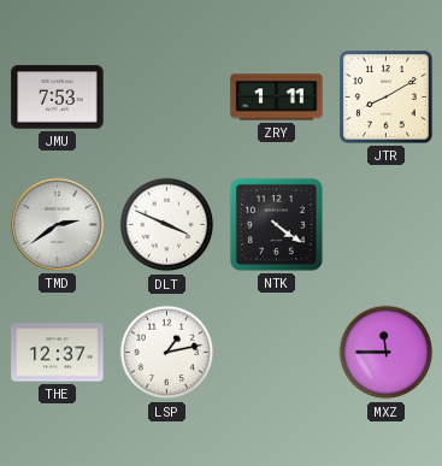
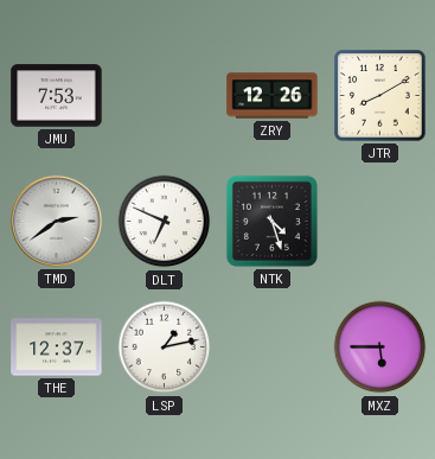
ZRY: 1:11 -> 12:26
DLT: 3:49 -> 6:49
NTK: 4:21 -> 4:27
MXZ: 11:45 -> 5:45
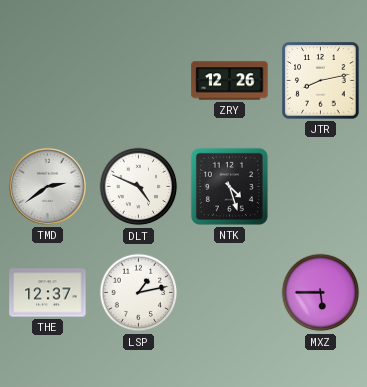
JMU: 7:53 -> none
JTR: 8:10 -> 8:13
DLT: 6:49 -> 4:49
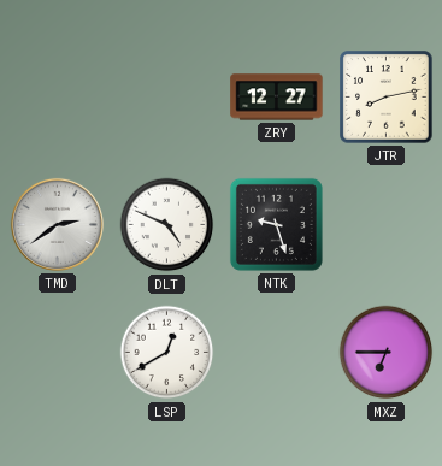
ZRY: 12:26 -> 12:27
NTK: 4:27 -> 9:27
THE: 12:37 -> none
LSP: 1:13 -> 12:40
MXZ: 5:45 -> 6:45
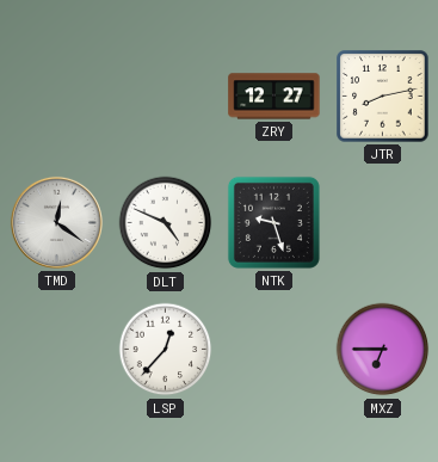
TMD: 2:39 -> 12:21
LSP: 12:40 -> 12:37
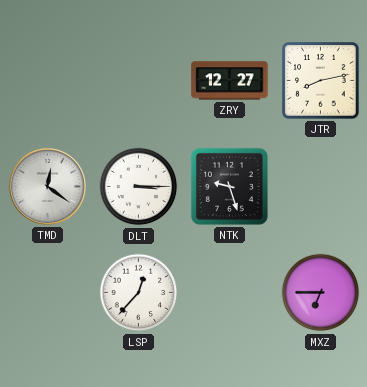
DLT: 4:49 -> 3:15
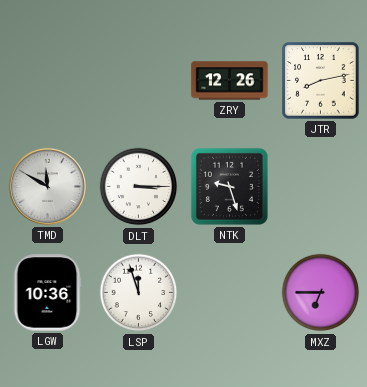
ZRY: 12:27 -> 12:26
TMD: 12:21 -> 11:50
LGW: none -> 10:36
LSP: 12:37 -> 11:57
